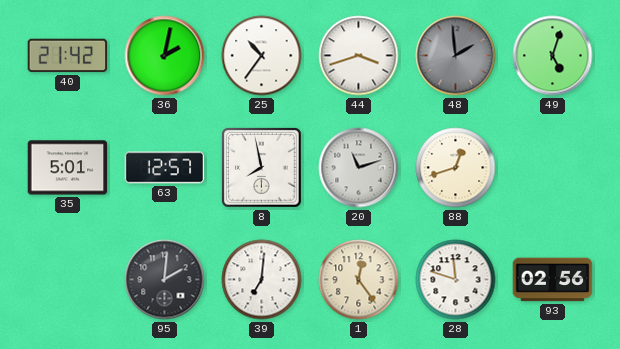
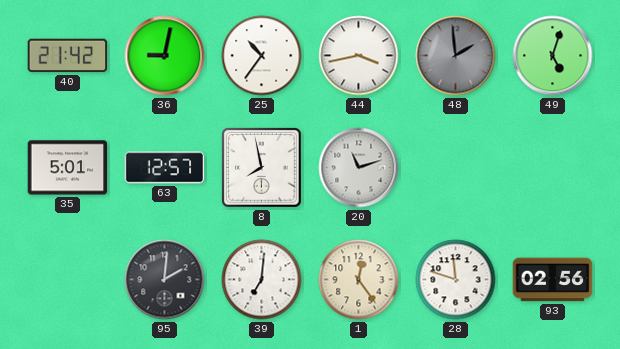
36: 2:02 -> 9:02
44: 3:42 -> 3:43
88: 12:42 -> none
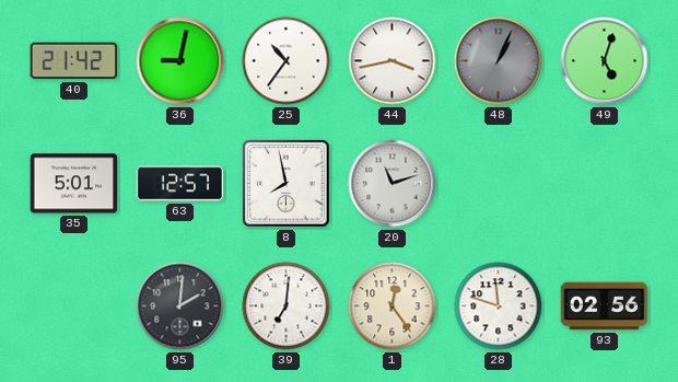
48: 1:59 -> 1:04
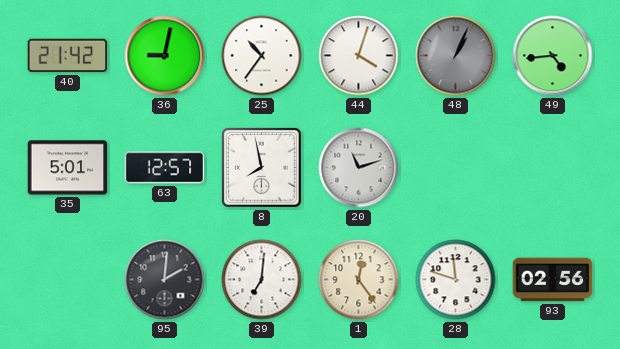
44: 3:43 -> 4:03
49: 5:03 -> 4:44
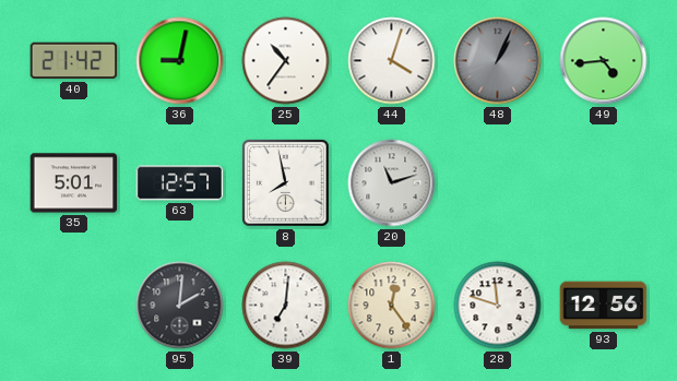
93: 02:56 -> 12:56
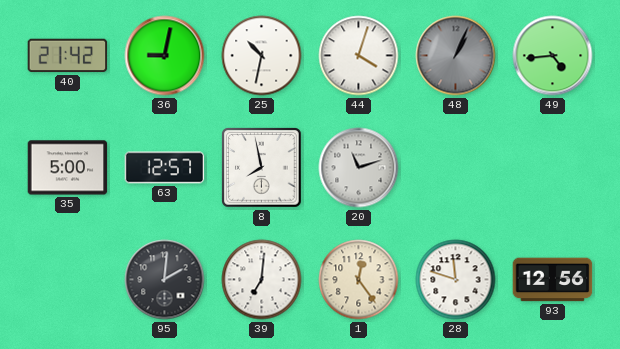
25: 10:36 -> 10:32
35: 5:01 -> 5:00
